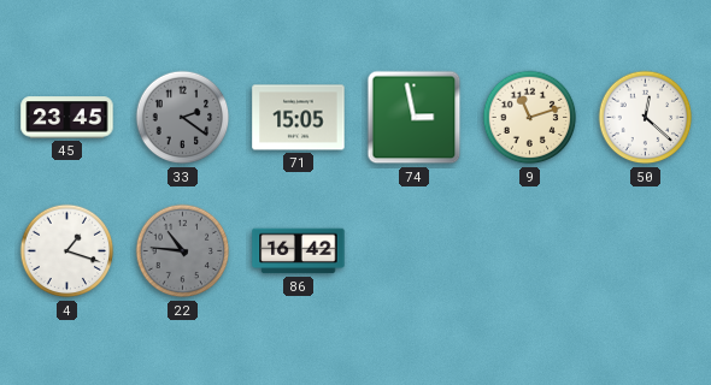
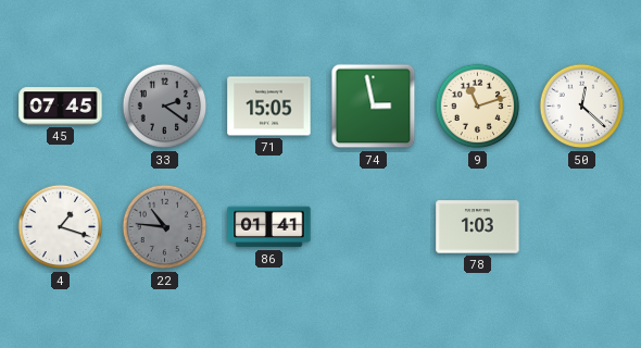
45: 23:45 -> 07:45
86: 16:42 -> 01:41
78: none -> 1:03
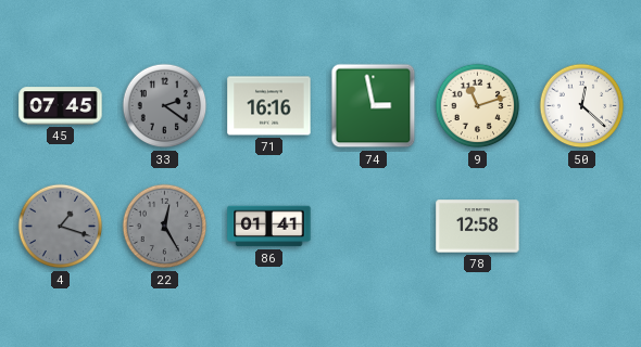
71: 15:05 -> 16:16
4 dial: white -> grey
22: 10:46 -> 12:25
78: 1:03 -> 12:58
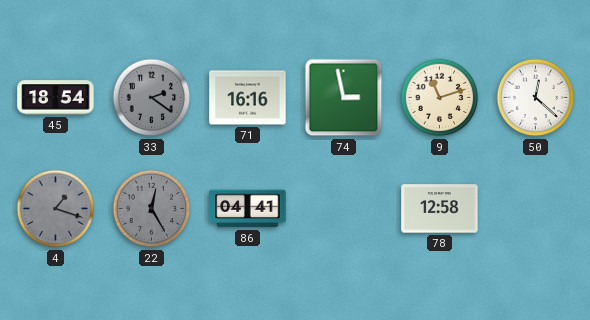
45: 07:45 -> 18:54
86: 01:41 -> 04:41
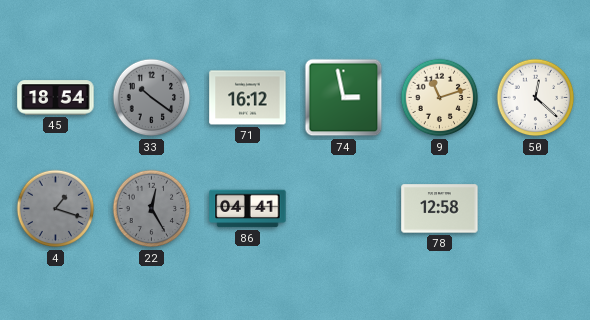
33: 2:21 -> 10:21
71: 16:16 -> 16:12
